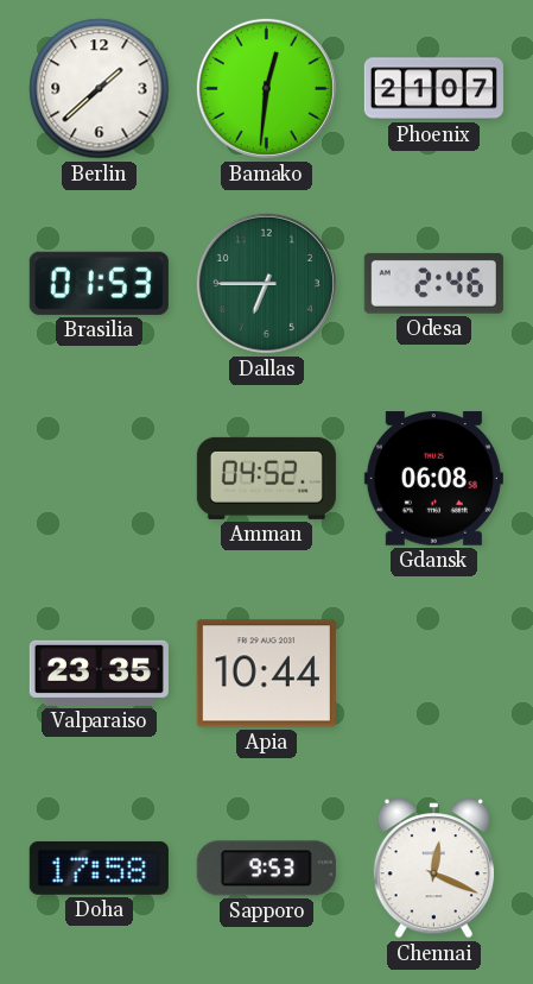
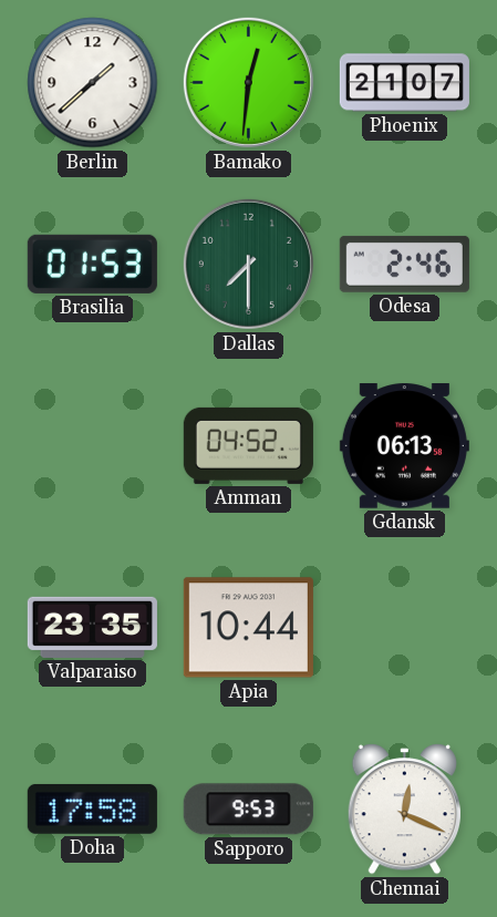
Dallas: 6:45 -> 7:30
Gdansk: 06:08 -> 06:13
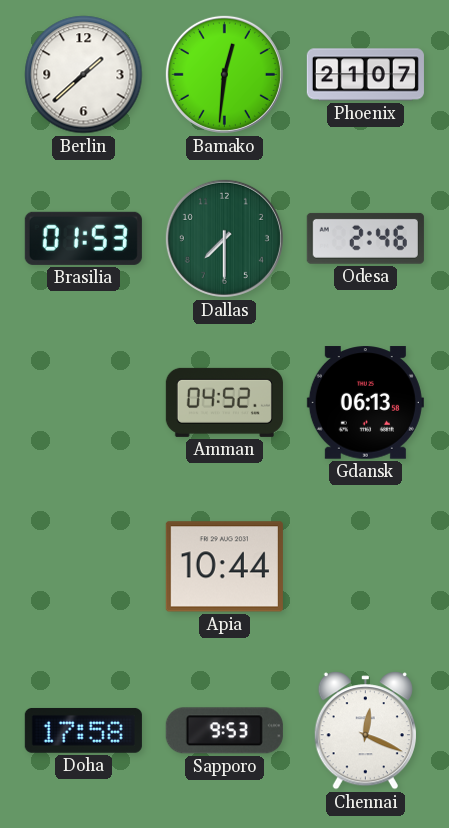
Valparaiso: 23:35 -> none
